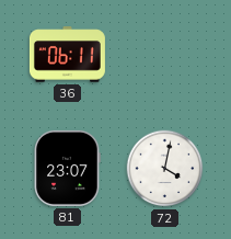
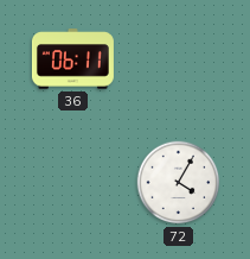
81: 23:07 -> none
72: 4:02 -> 4:05
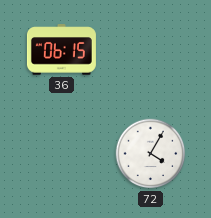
36: 06:11 -> 06:15
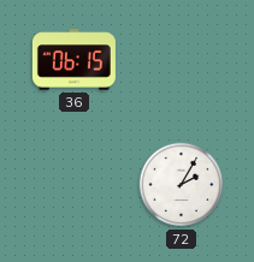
72: 4:05 -> 2:05
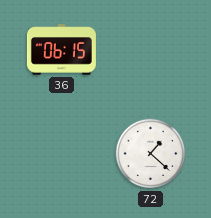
72: 2:05 -> 1:22
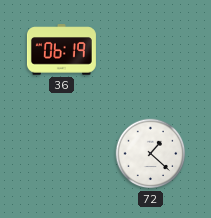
36: 06:15 -> 06:19
